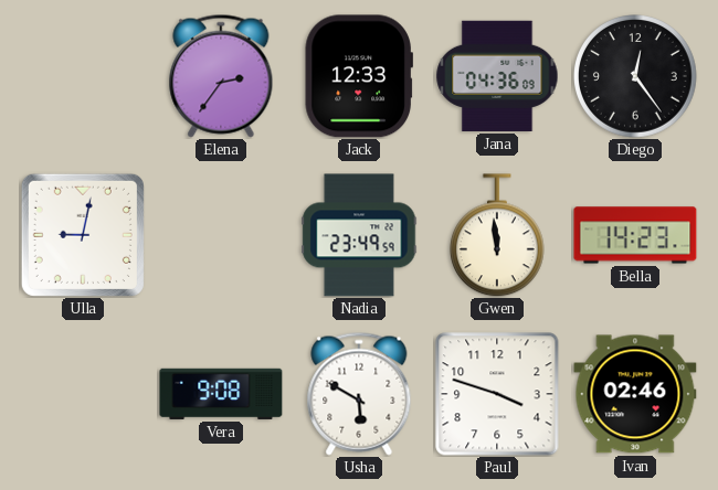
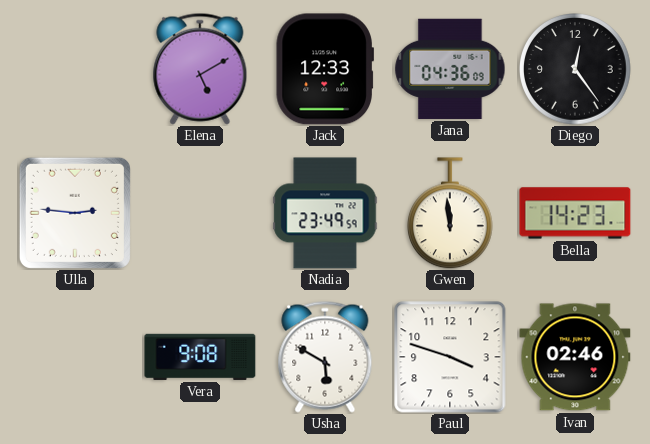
Elena: 2:36 -> 5:10
Ulla: 9:02 -> 2:46
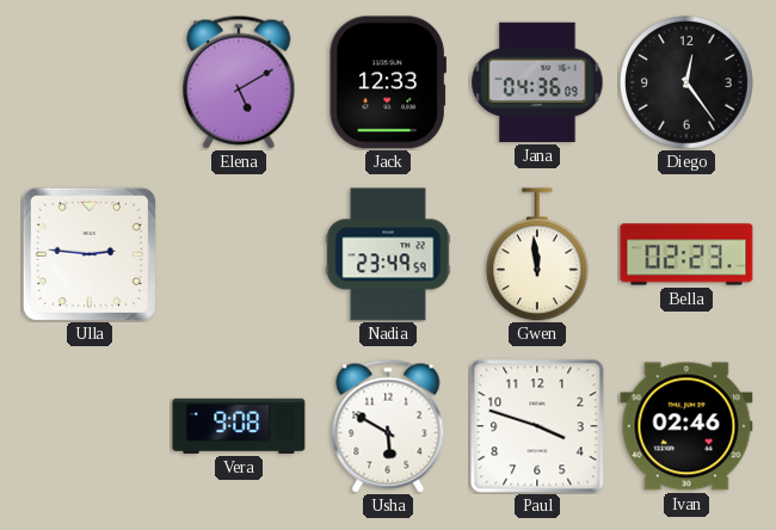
Bella: 14:23 -> 02:23
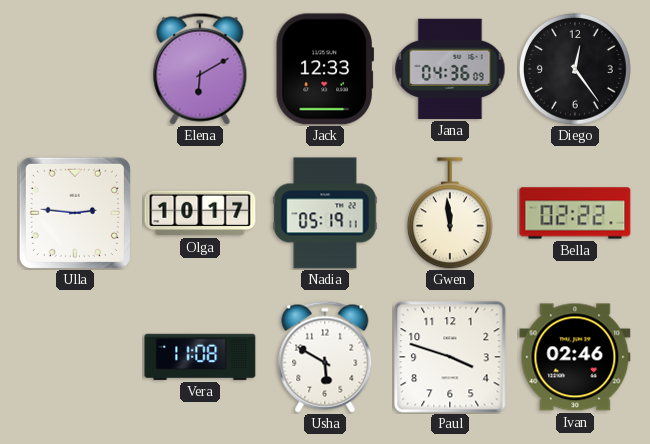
Elena: 5:10 -> 6:10
Olga: none -> 10:17
Nadia: 23:49 -> 05:19
Bella: 02:23 -> 02:22
Vera: 9:08 -> 11:08
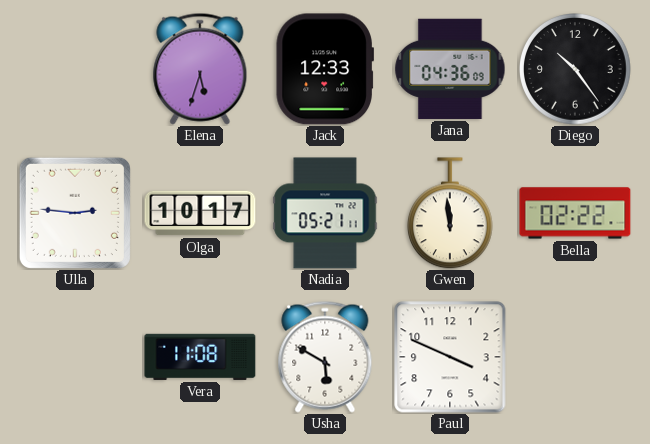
Elena: 6:10 -> 5:33
Diego: 12:24 -> 10:24
Nadia: 05:19 -> 05:21
Paul: 3:48 -> 3:49
Ivan: 02:46 -> none
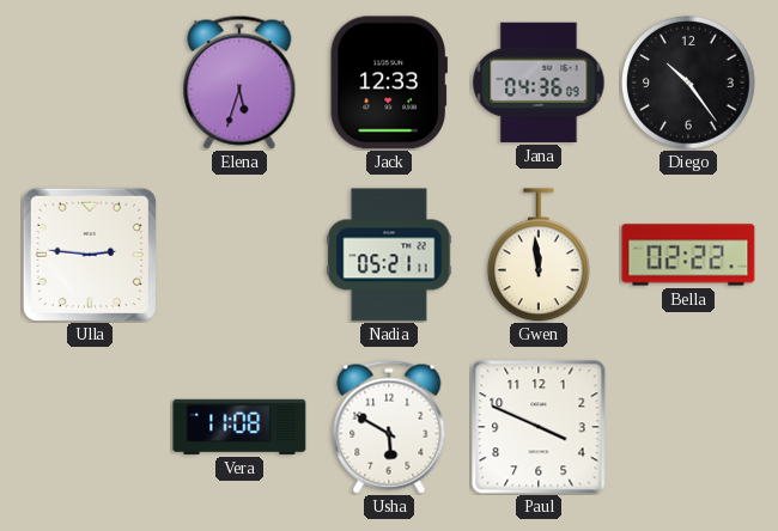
Olga: 10:17 -> none
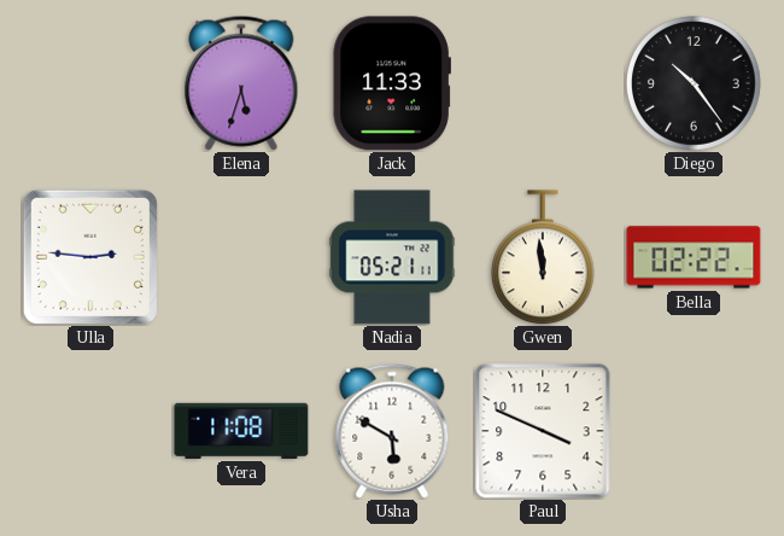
Jack: 12:33 -> 11:33
Jana: 04:36 -> none
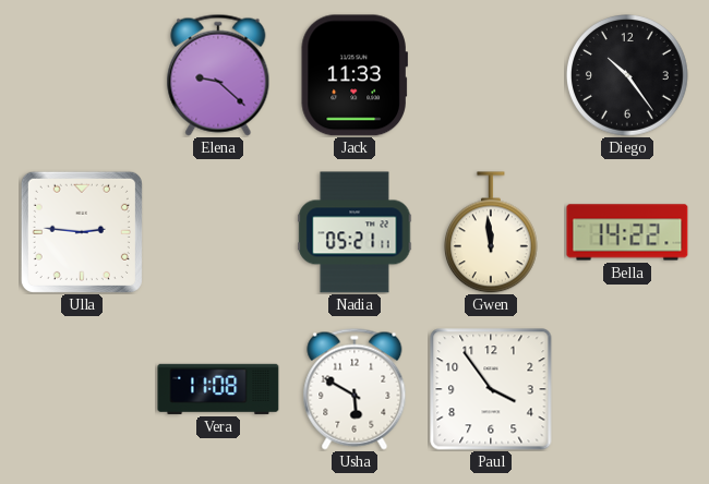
Elena: 5:33 -> 9:22
Bella: 02:22 -> 14:22
Paul: 3:49 -> 3:54
